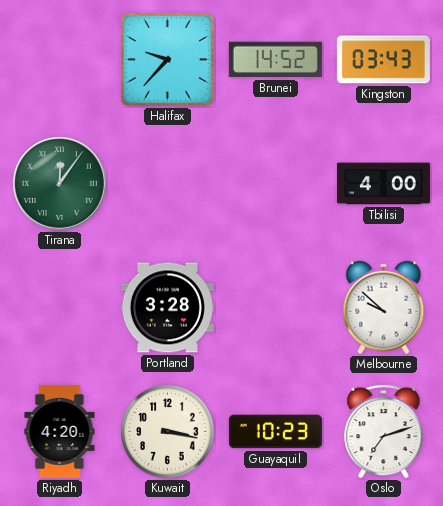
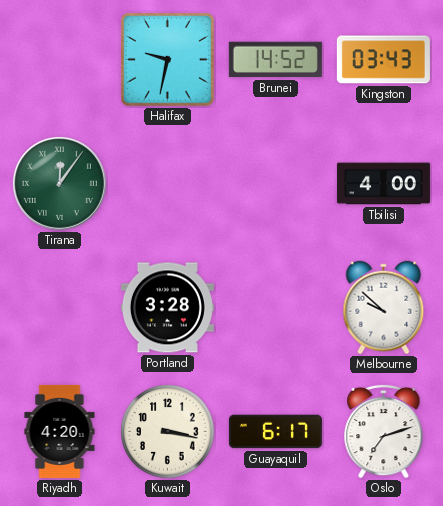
Halifax: 9:37 -> 9:32
Guayaquil: 10:23 -> 6:17
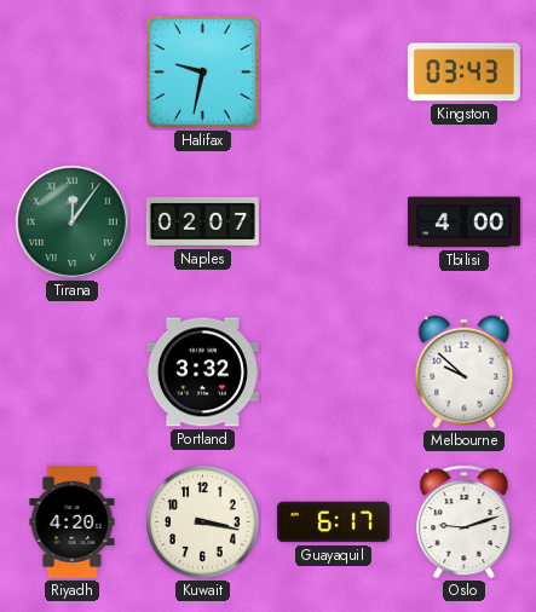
Brunei: 14:52 -> none
Naples: none -> 02:07
Portland: 3:28 -> 3:32
Oslo: 7:12 -> 9:12
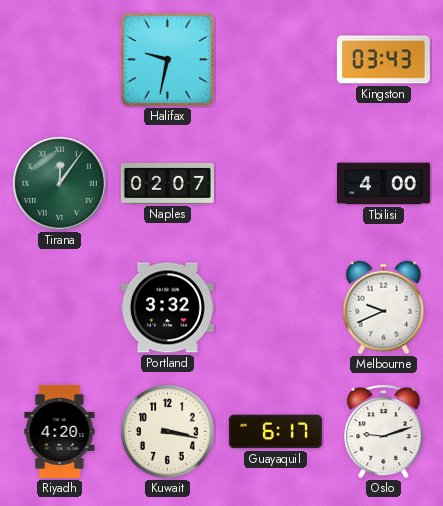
Melbourne: 9:52 -> 9:41
